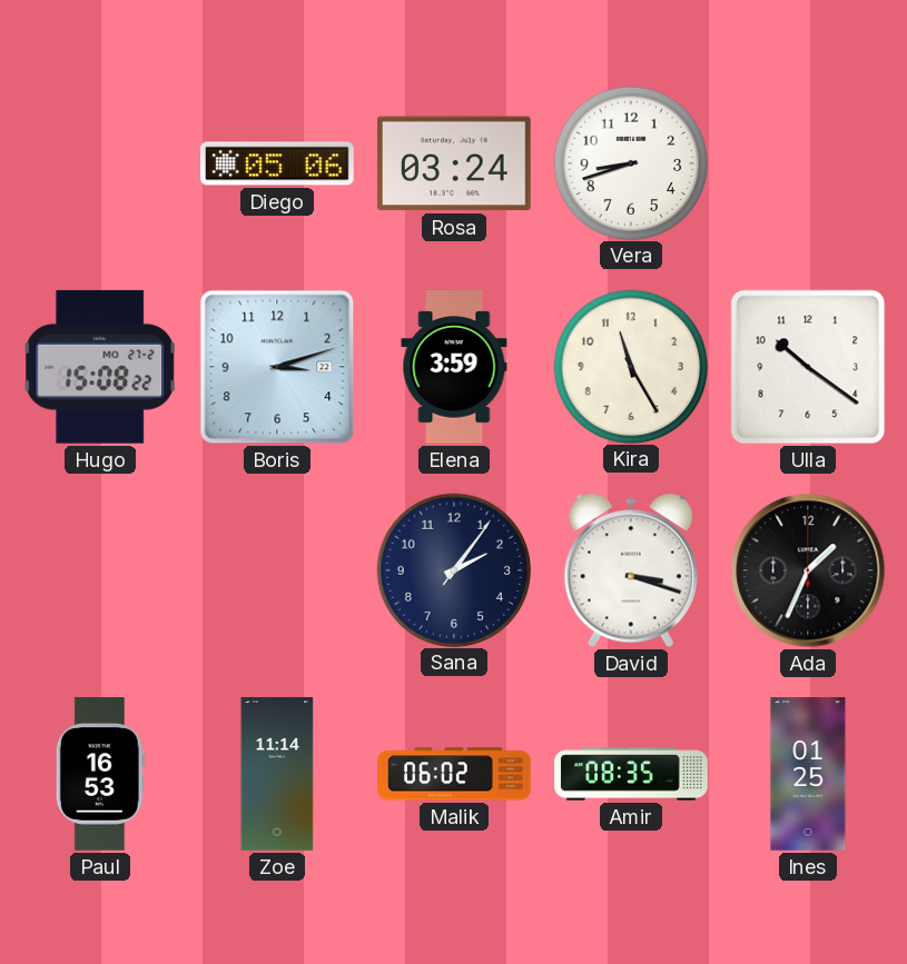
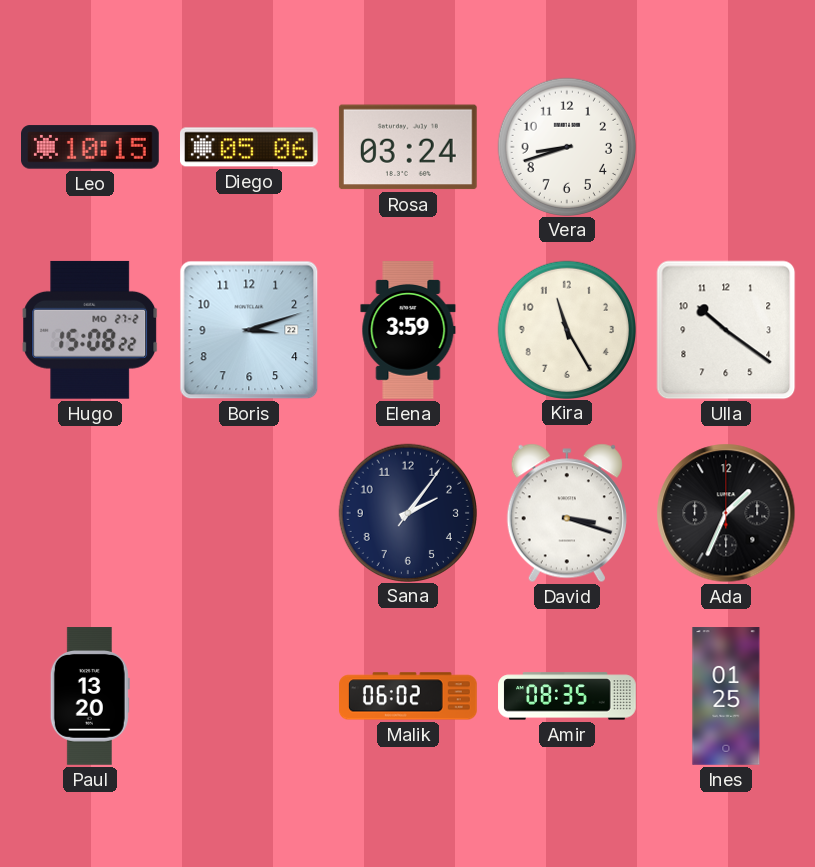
Leo: none -> 10:15
Paul: 16:53 -> 13:20
Zoe: 11:14 -> none
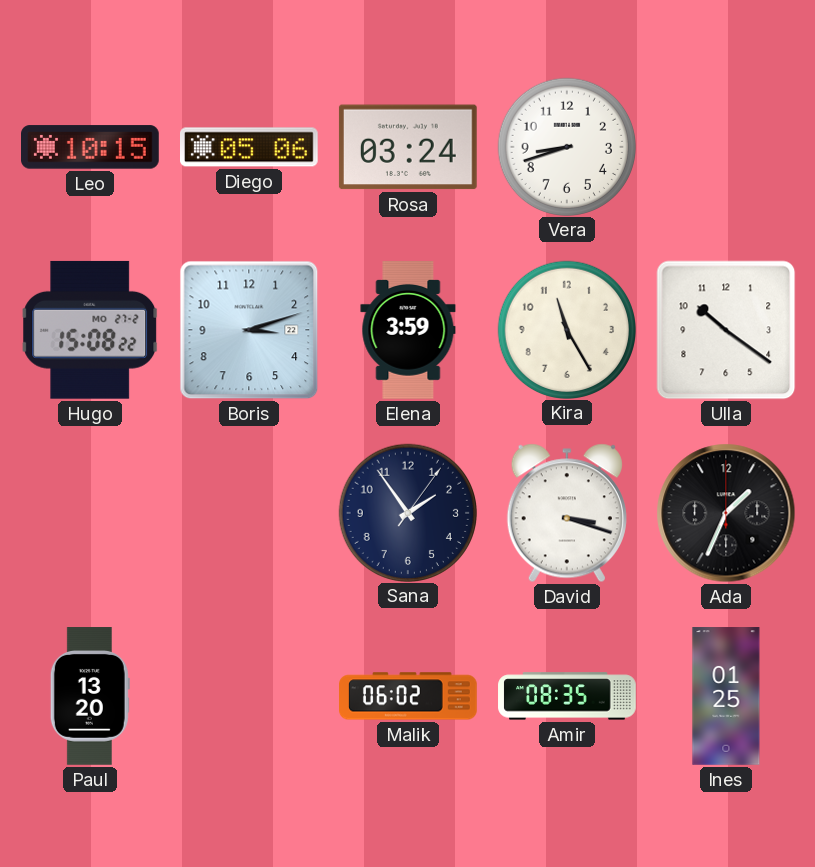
Sana: 2:06 -> 1:54
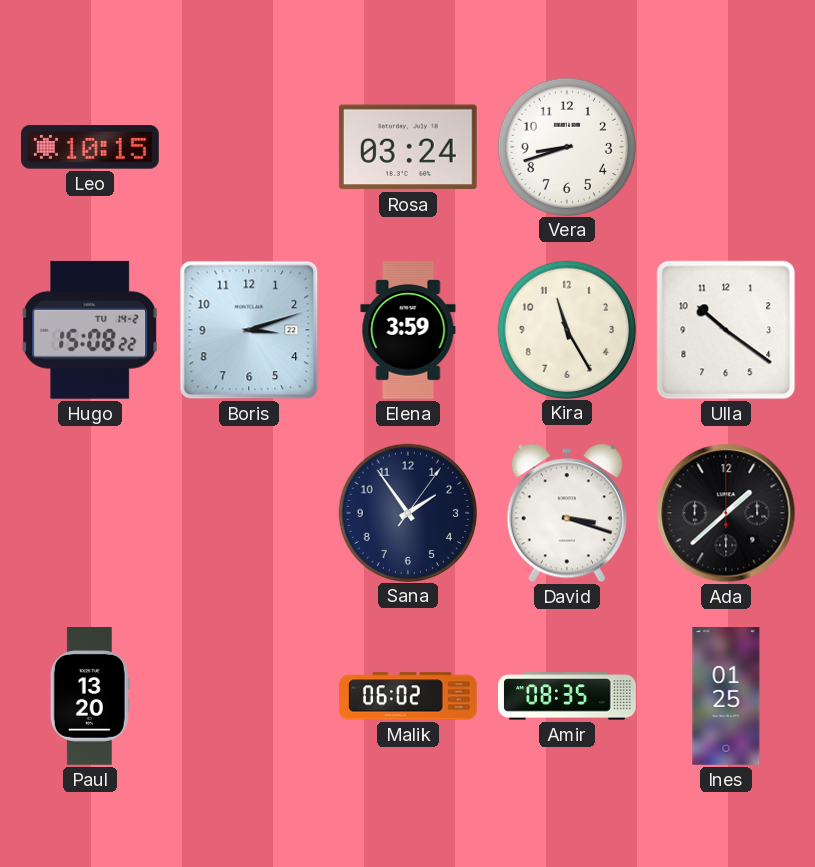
Diego: 05:06 -> none
Hugo date: MO 27-2 -> TU 14-2
Ada: 1:34 -> 1:38
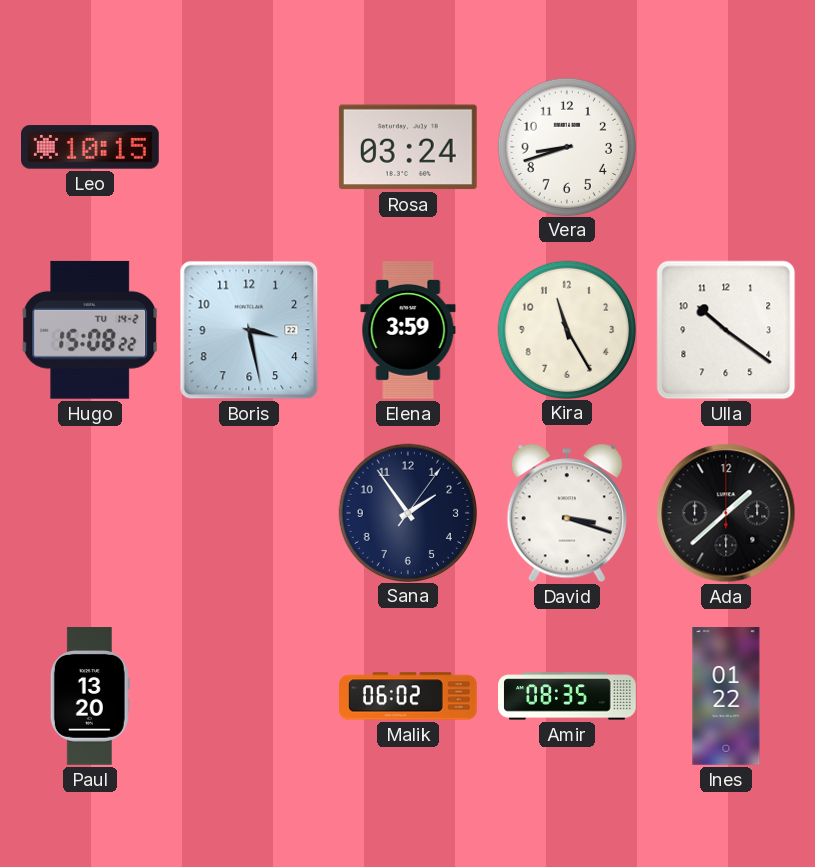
Boris: 3:12 -> 3:28
Ines: 01:25 -> 01:22
